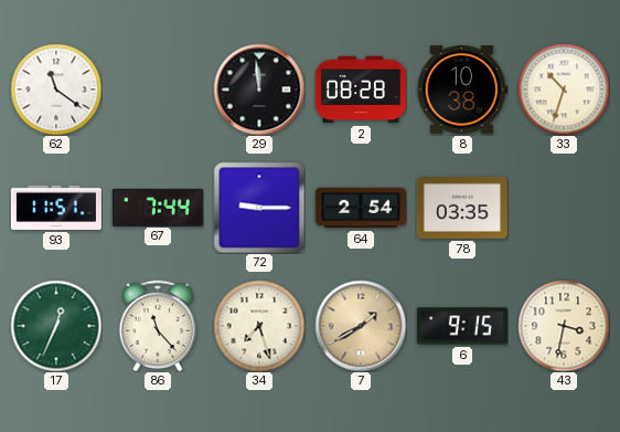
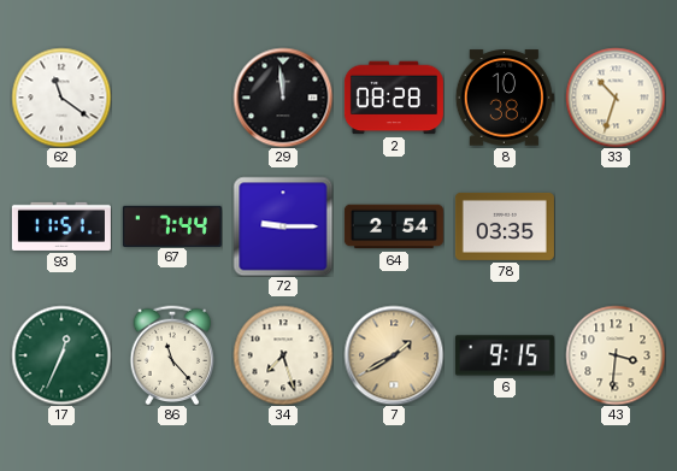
43: 3:32 -> 3:31
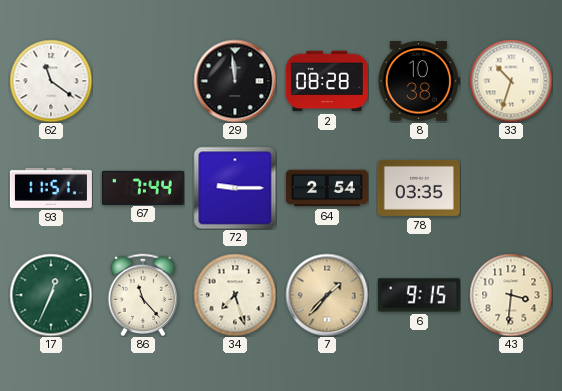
7: 1:40 -> 1:37
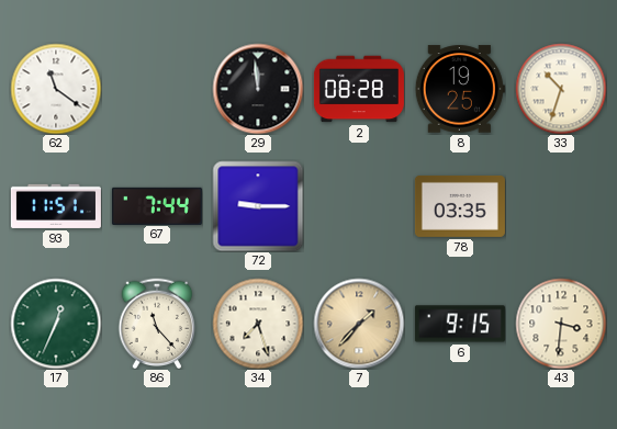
8: 10:38 -> 19:25
64: 2:54 -> none
